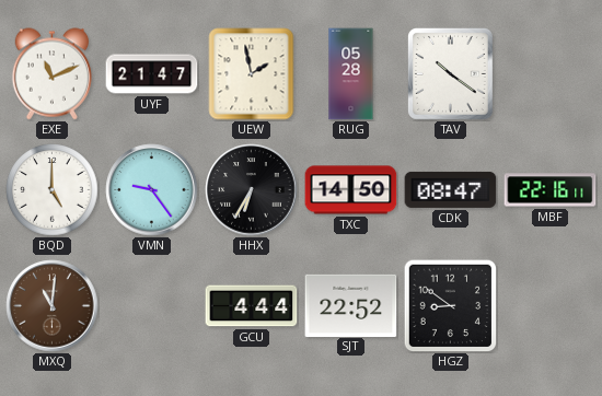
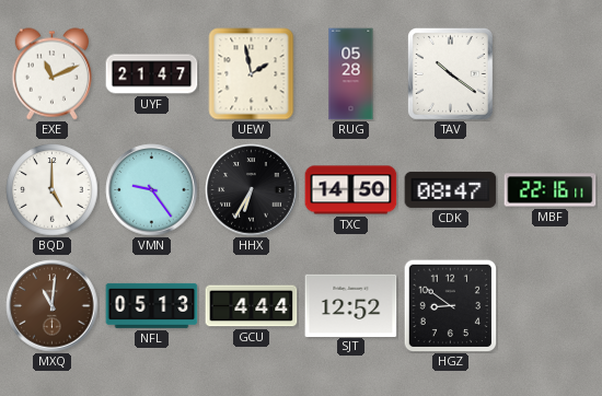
NFL: none -> 05:13
SJT: 22:52 -> 12:52
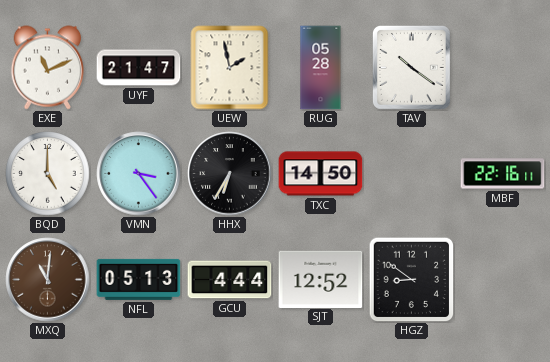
VMN: 9:24 -> 3:24
CDK: 08:47 -> none
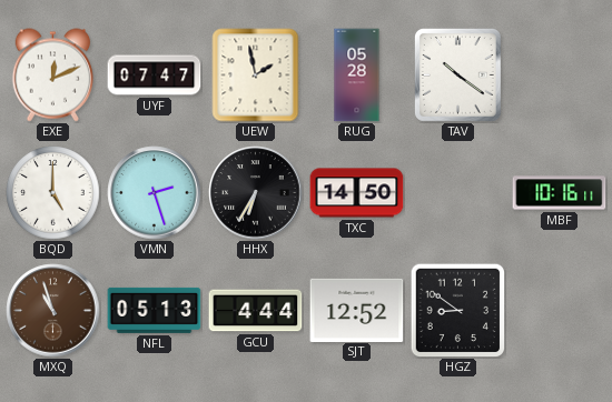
EXE: 11:11 -> 12:11
UYF: 21:47 -> 07:47
VMN: 3:24 -> 2:27
MBF: 22:16 -> 10:16
MXQ: 11:01 -> 10:57
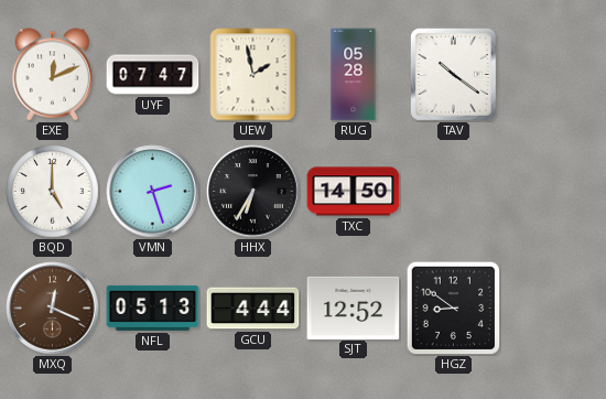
MBF: 10:16 -> none
MXQ: 10:57 -> 12:19
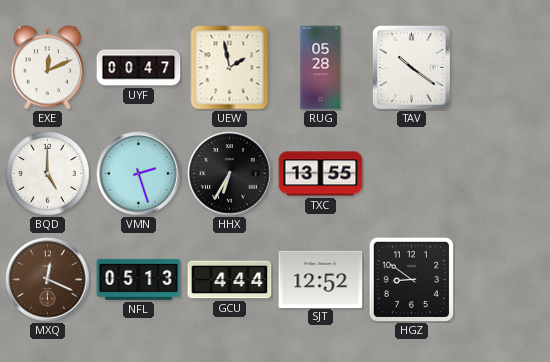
UYF: 07:47 -> 00:47
TXC: 14:50 -> 13:55
